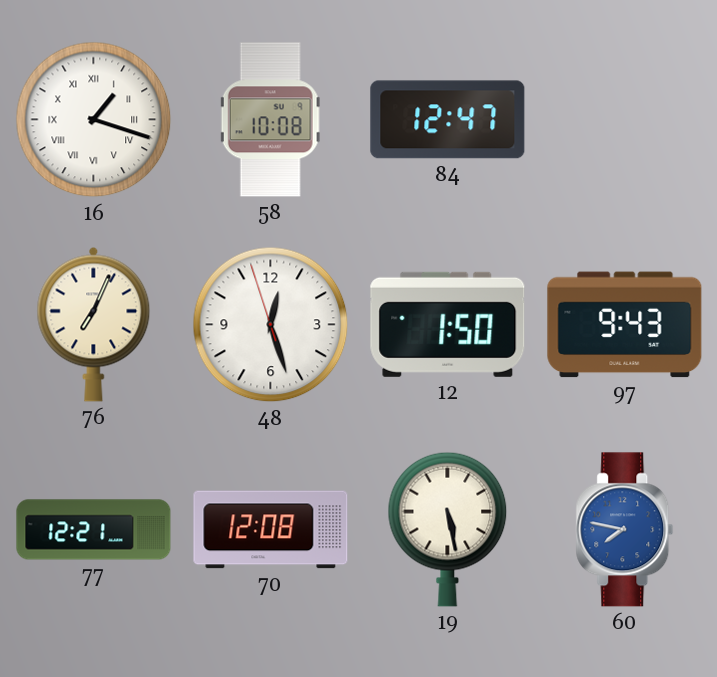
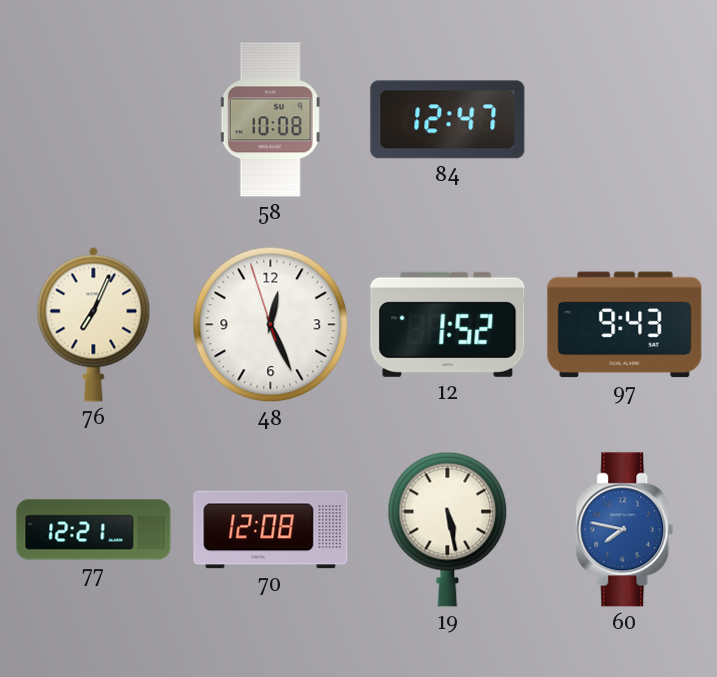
16: 1:18 -> none
48: 12:26 -> 12:25
12: 1:50 -> 1:52
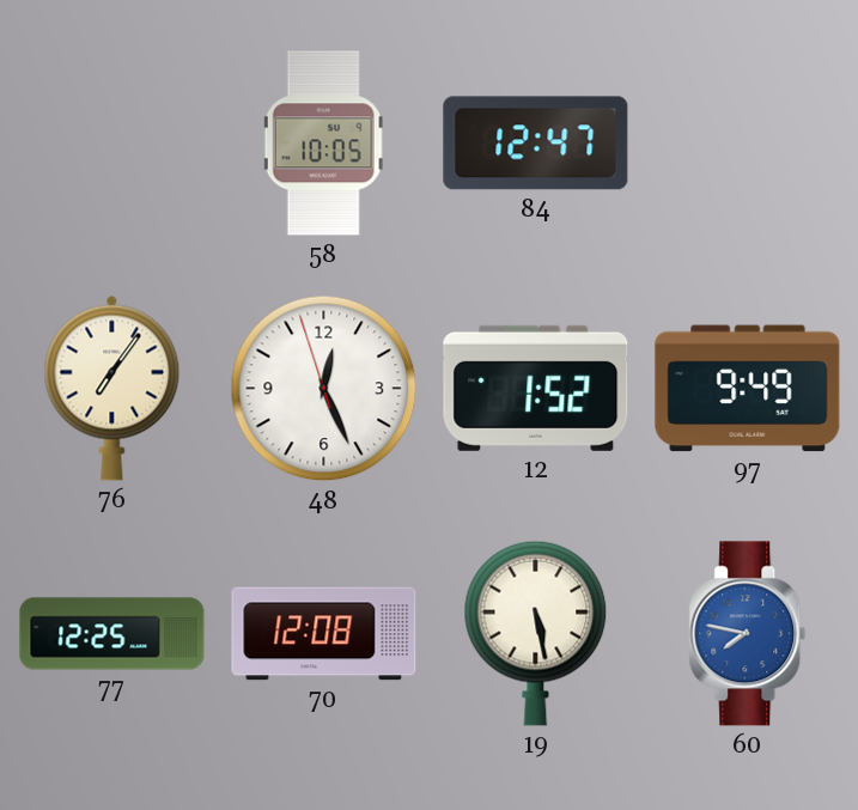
58: 10:08 -> 10:05
76: 7:04 -> 7:06
97: 9:43 -> 9:49
77: 12:21 -> 12:25
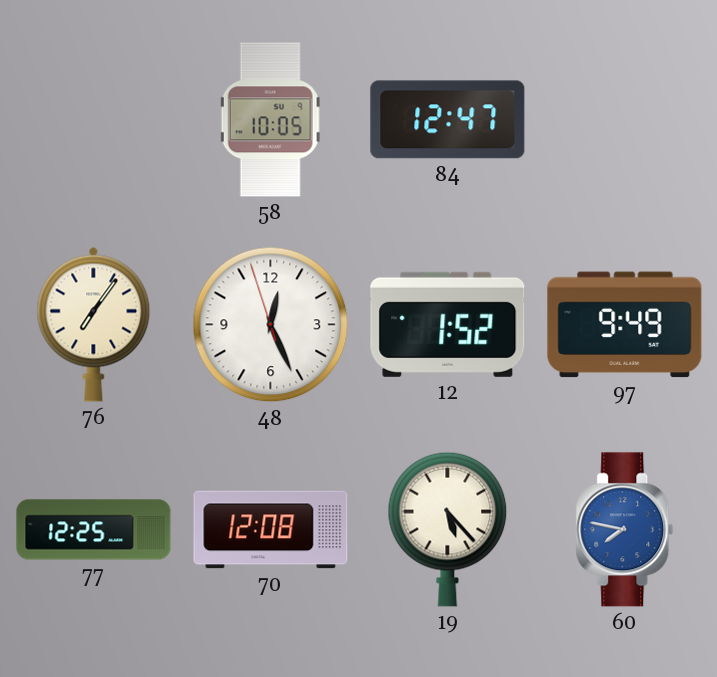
19: 5:28 -> 5:23
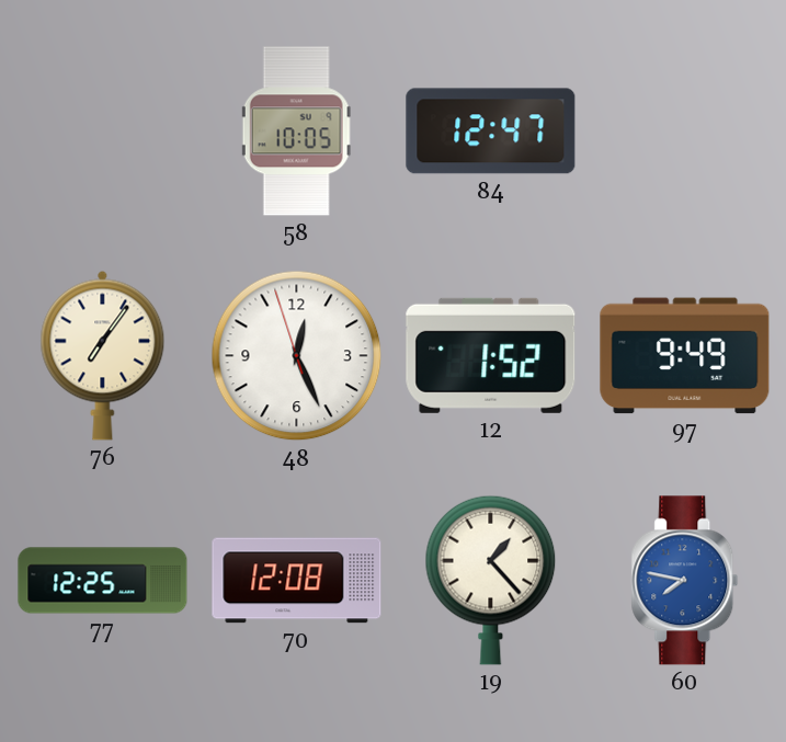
19: 5:23 -> 1:23
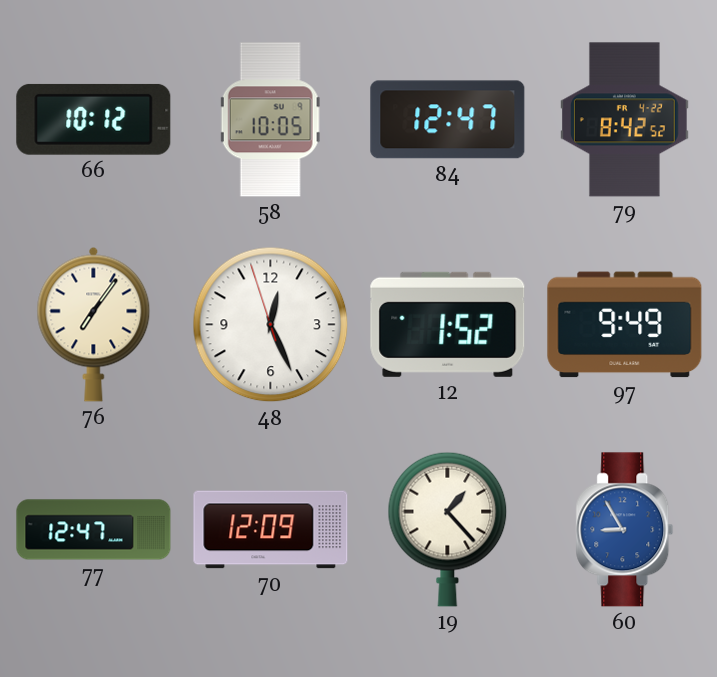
66: none -> 10:12
79: none -> 8:42
77: 12:25 -> 12:47
70: 12:08 -> 12:09
60: 7:47 -> 8:55
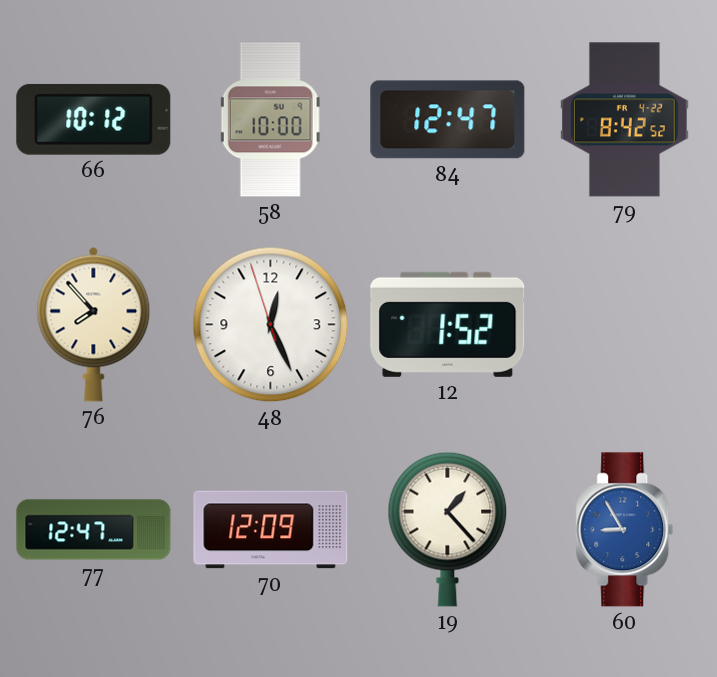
58: 10:05 -> 10:00
76: 7:06 -> 7:53
97: 9:49 -> none
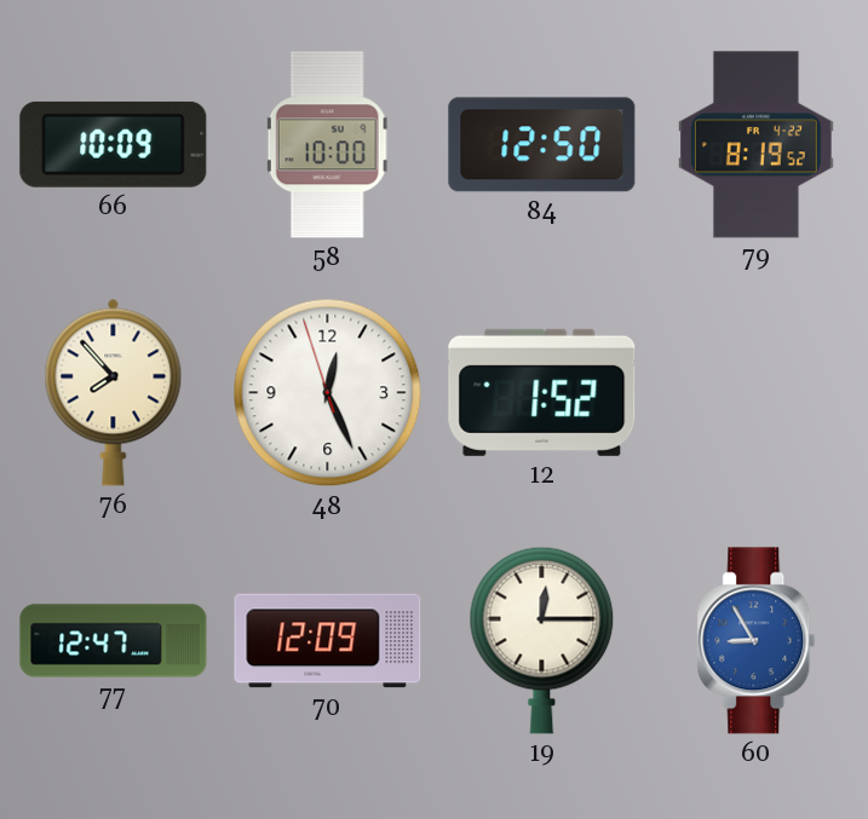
66: 10:12 -> 10:09
84: 12:47 -> 12:50
79: 8:42 -> 8:19
19: 1:23 -> 12:15
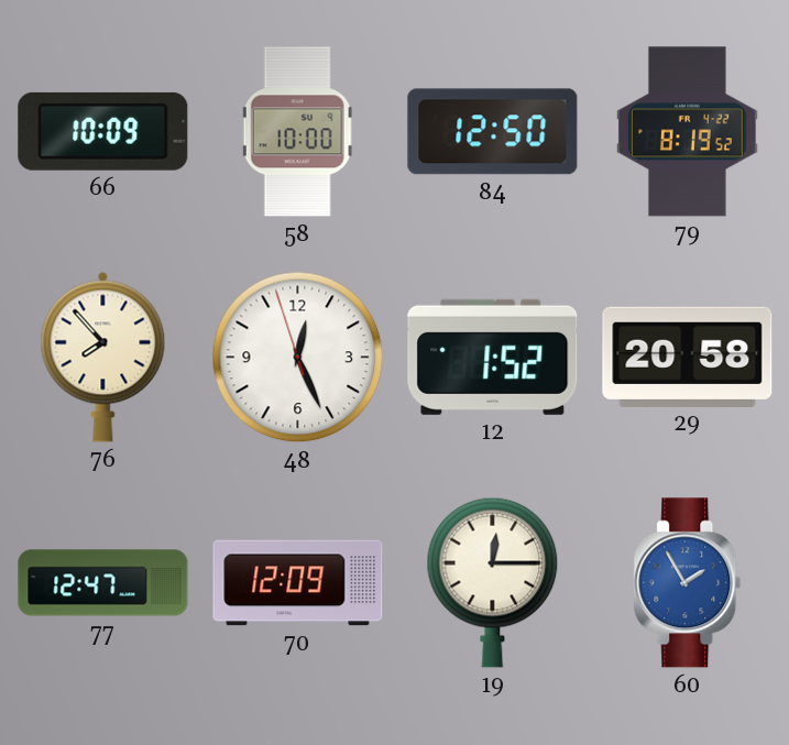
29: none -> 20:58
60: 8:55 -> 1:55
